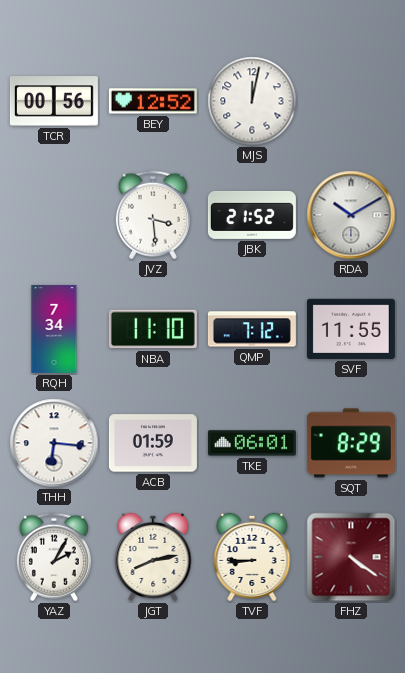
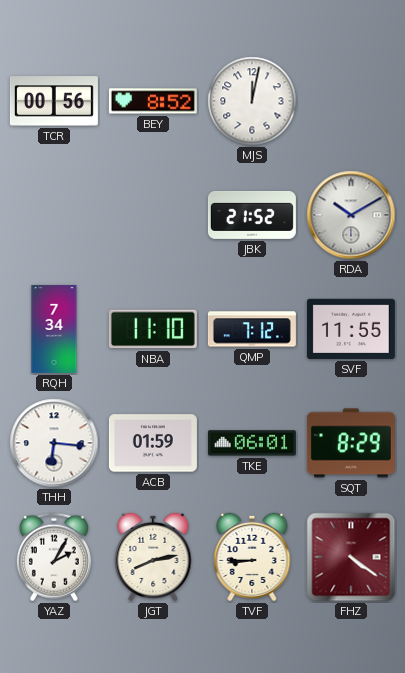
BEY: 12:52 -> 8:52
JVZ: 3:29 -> none
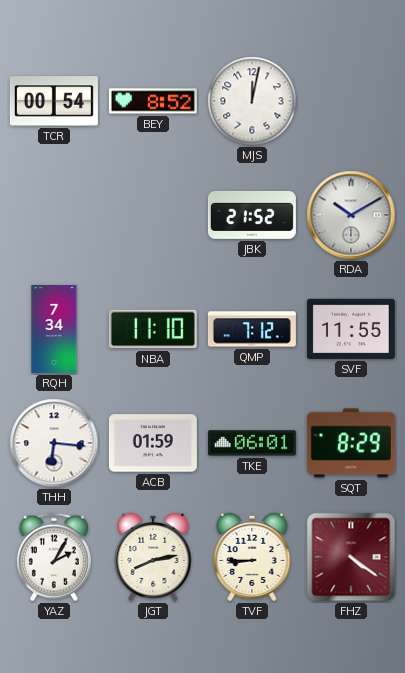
TCR: 00:56 -> 00:54
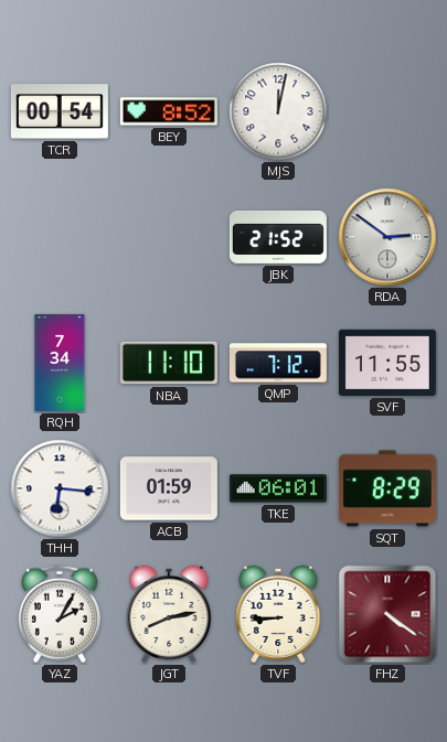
RDA: 10:10 -> 2:51
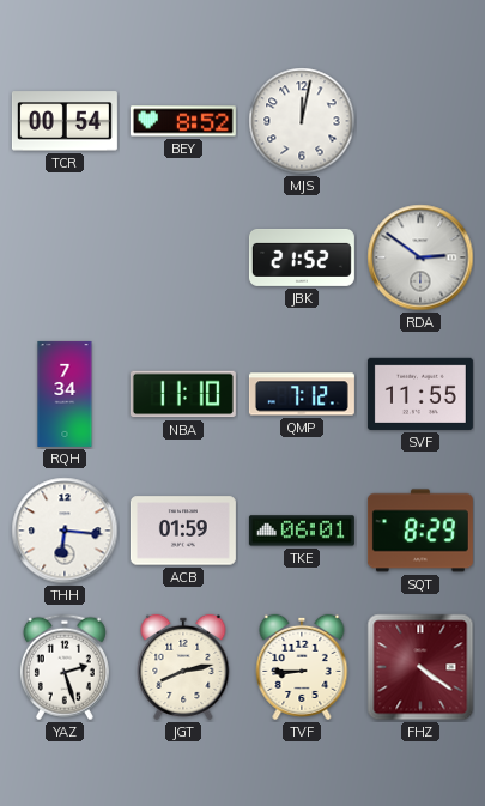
YAZ: 2:05 -> 2:27
